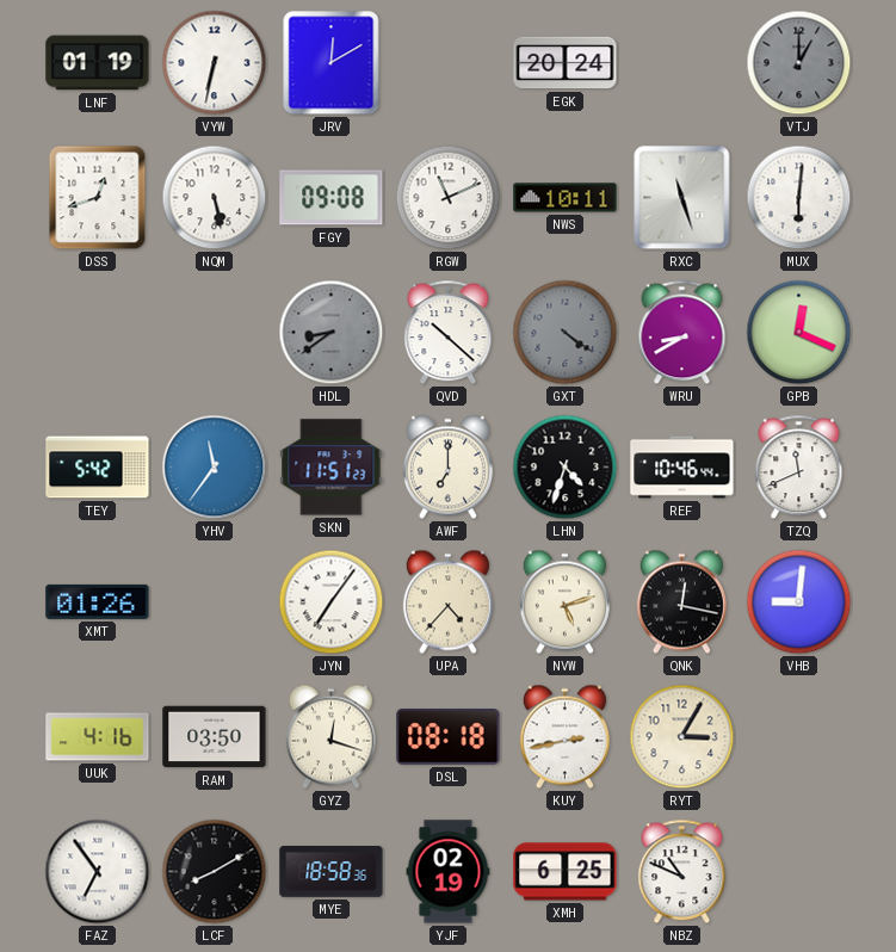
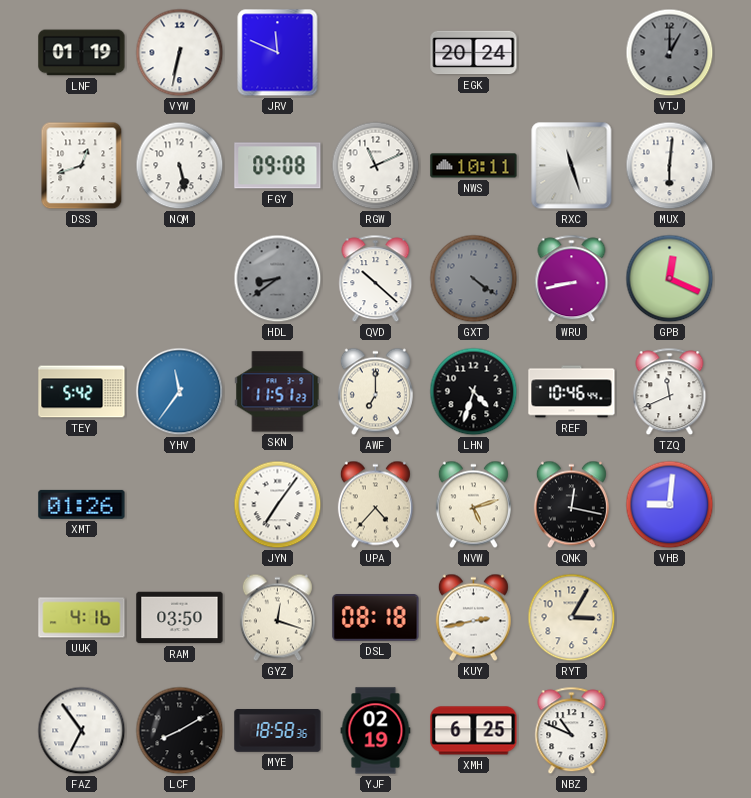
JRV: 12:10 -> 11:49
WRU: 8:40 -> 8:43
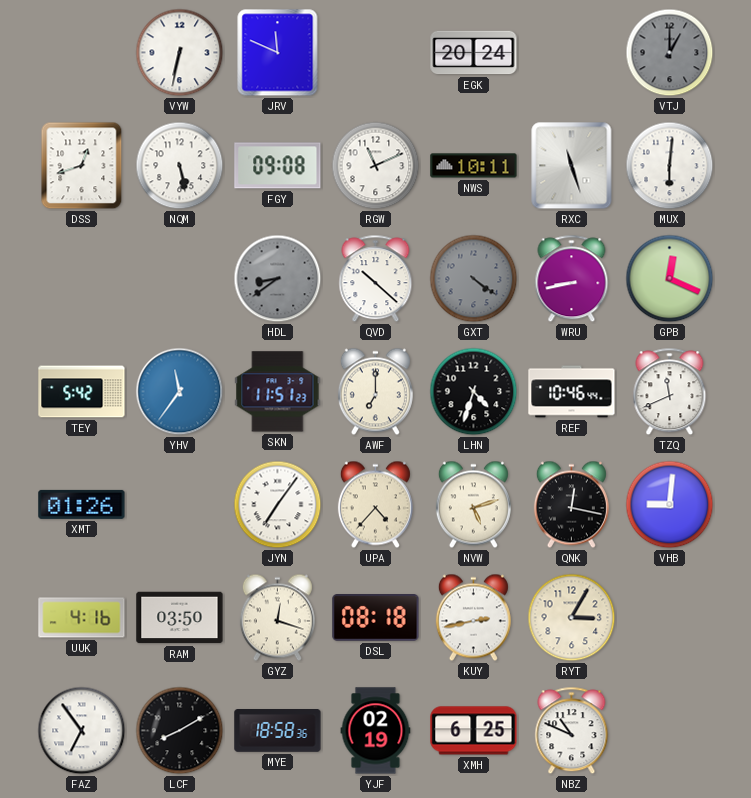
LNF: 01:19 -> none
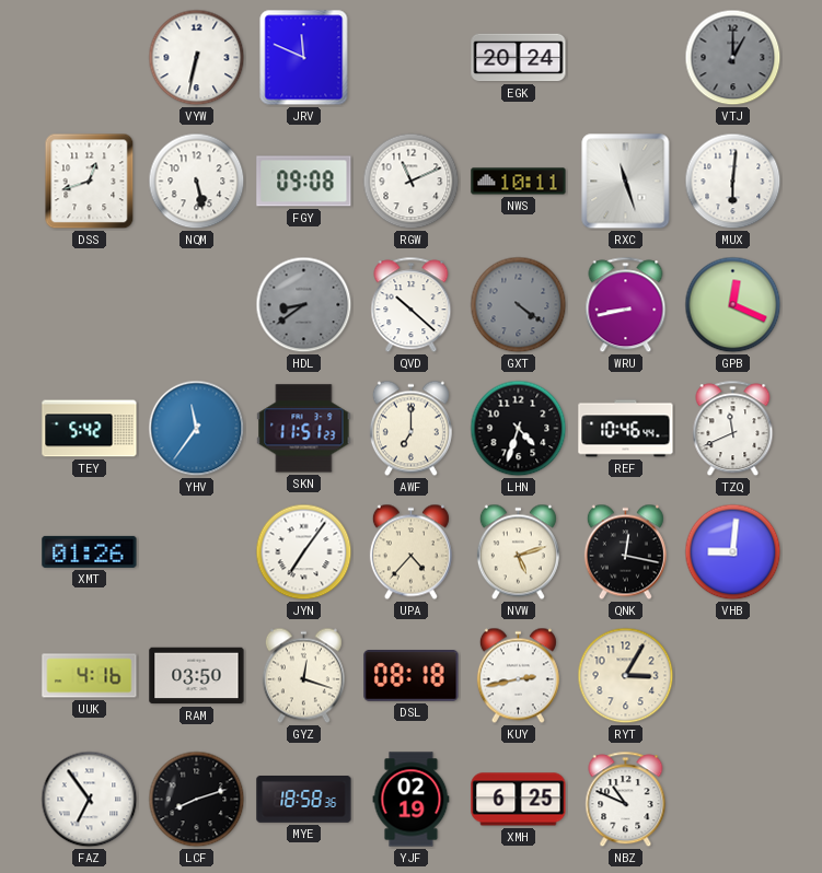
LCF: 8:10 -> 8:12
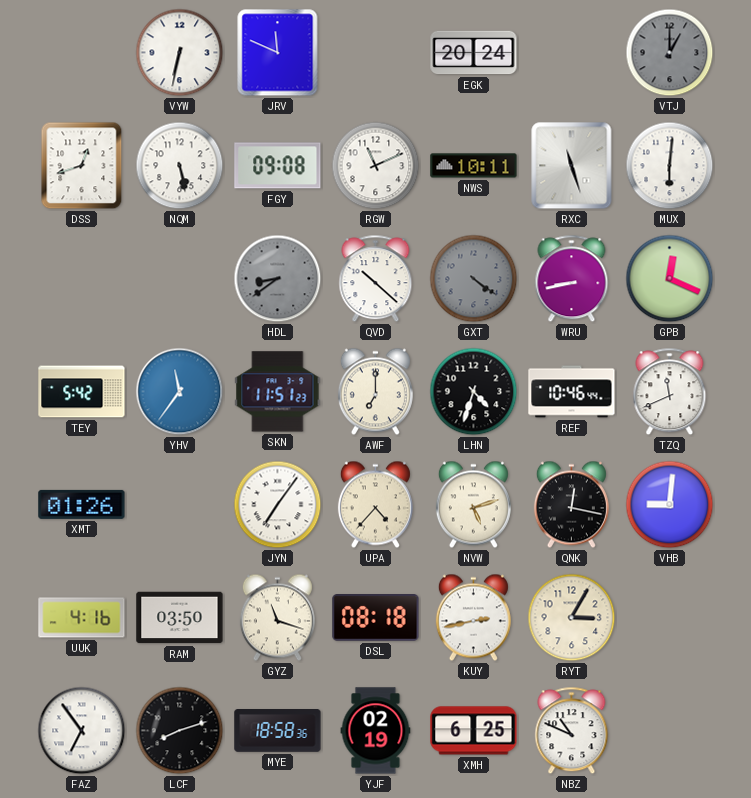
GYZ: 12:18 -> 11:18
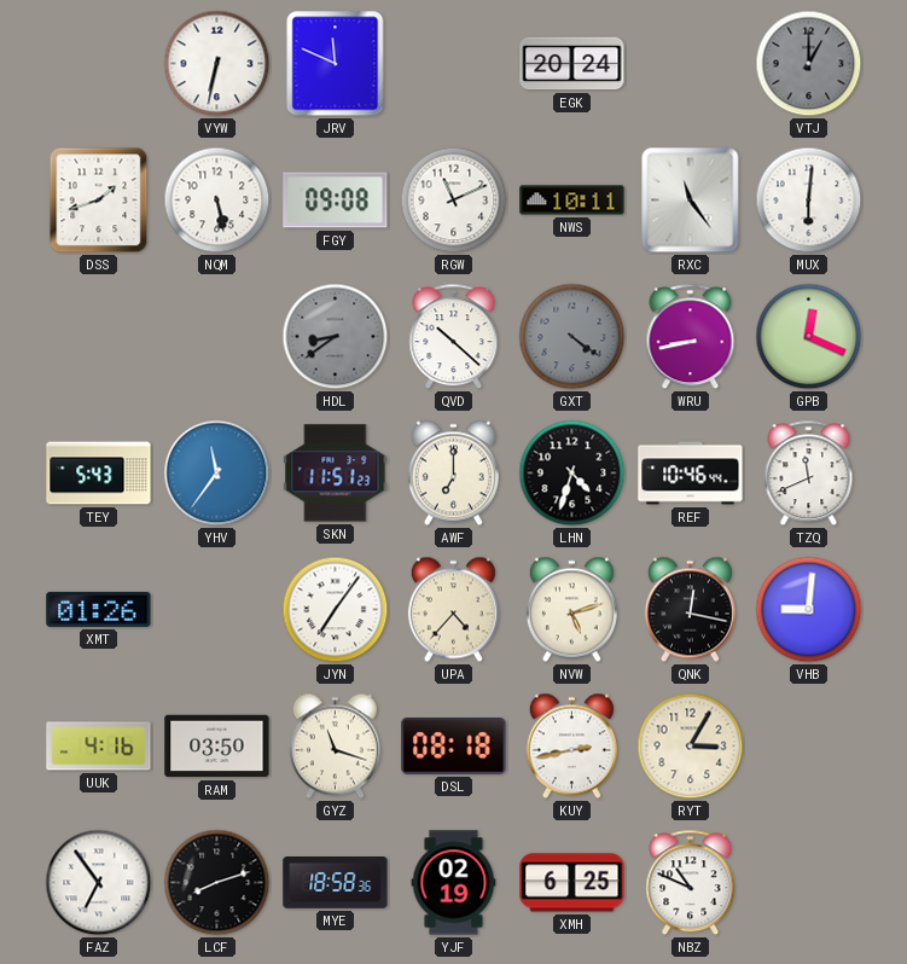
DSS: 12:42 -> 1:42
RXC: 11:27 -> 11:24
TEY: 5:42 -> 5:43
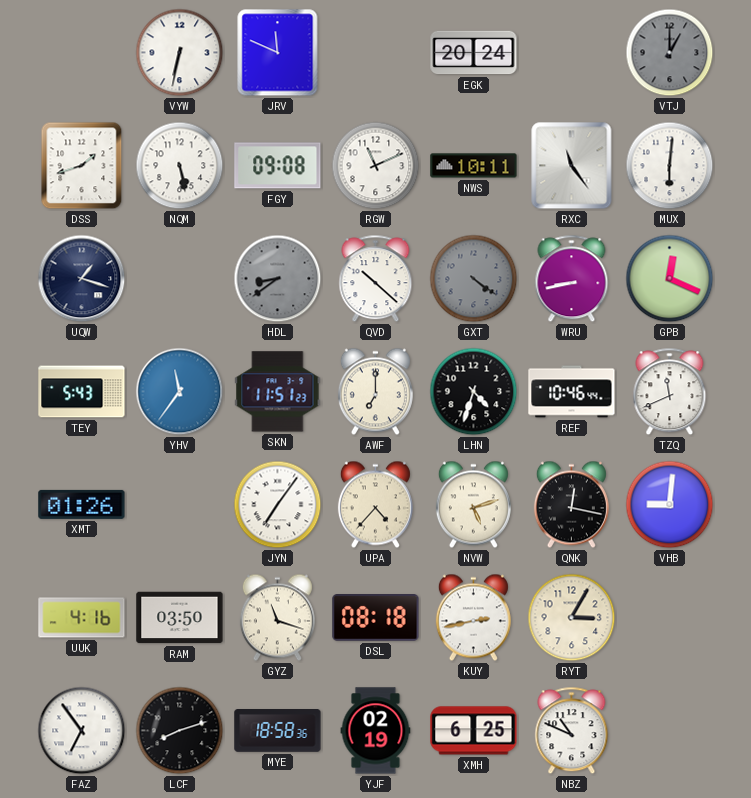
UQW: none -> 1:18
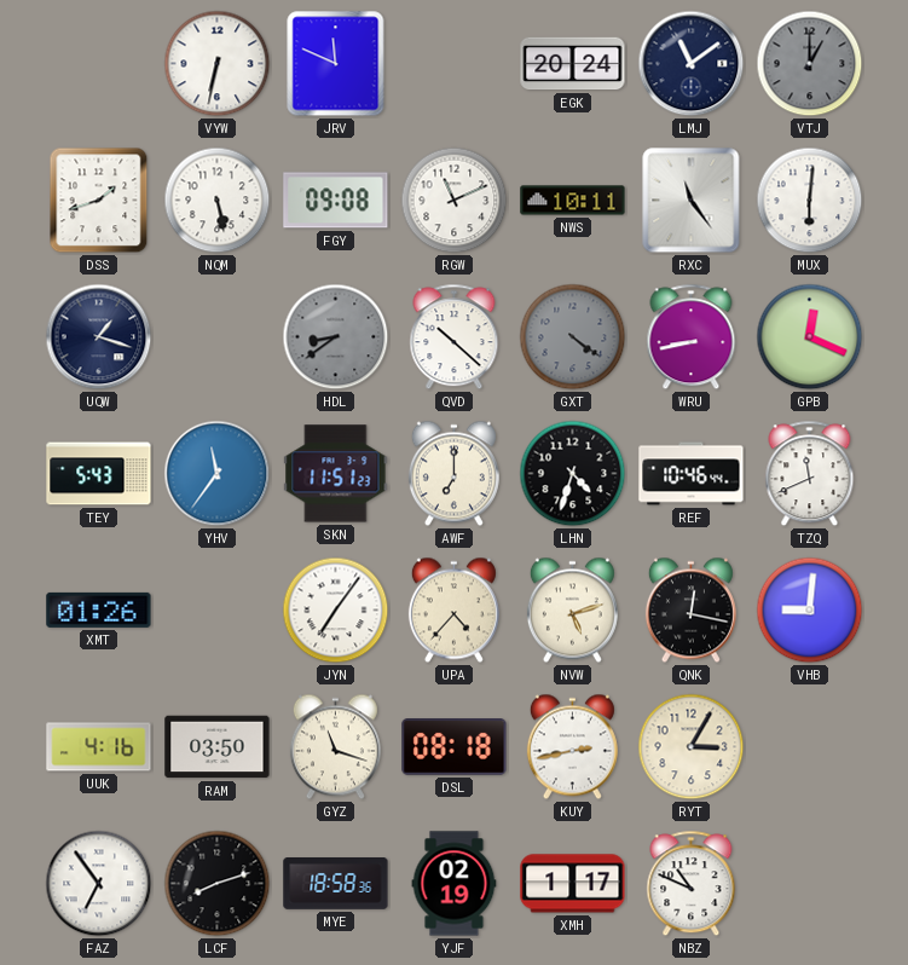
LMJ: none -> 11:09
XMH: 6:25 -> 1:17
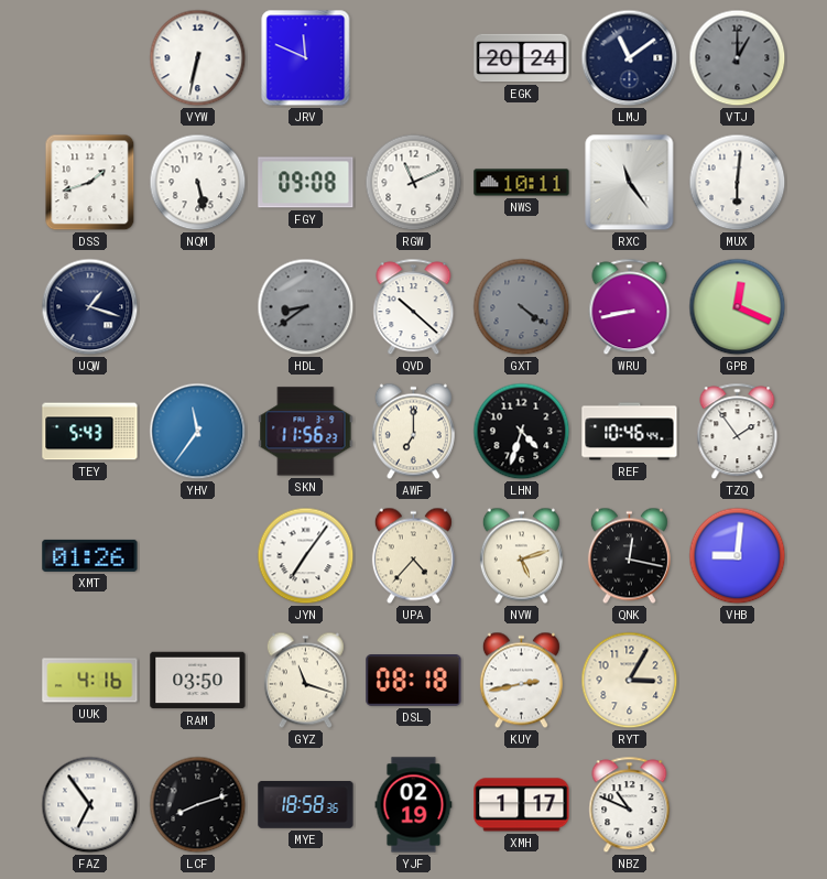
SKN: 11:51 -> 11:56
TZQ: 11:41 -> 1:54
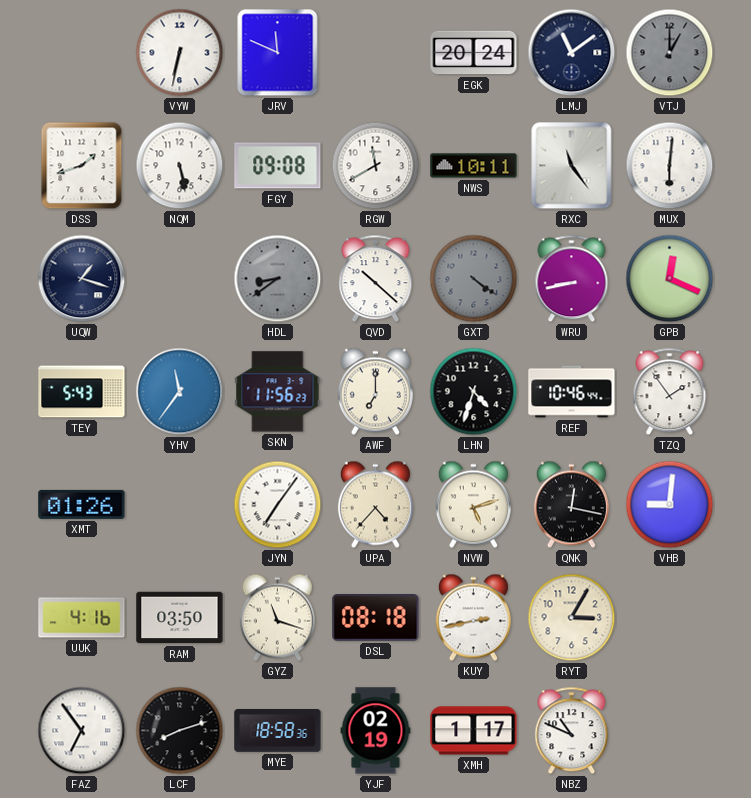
RGW: 11:11 -> 11:40
